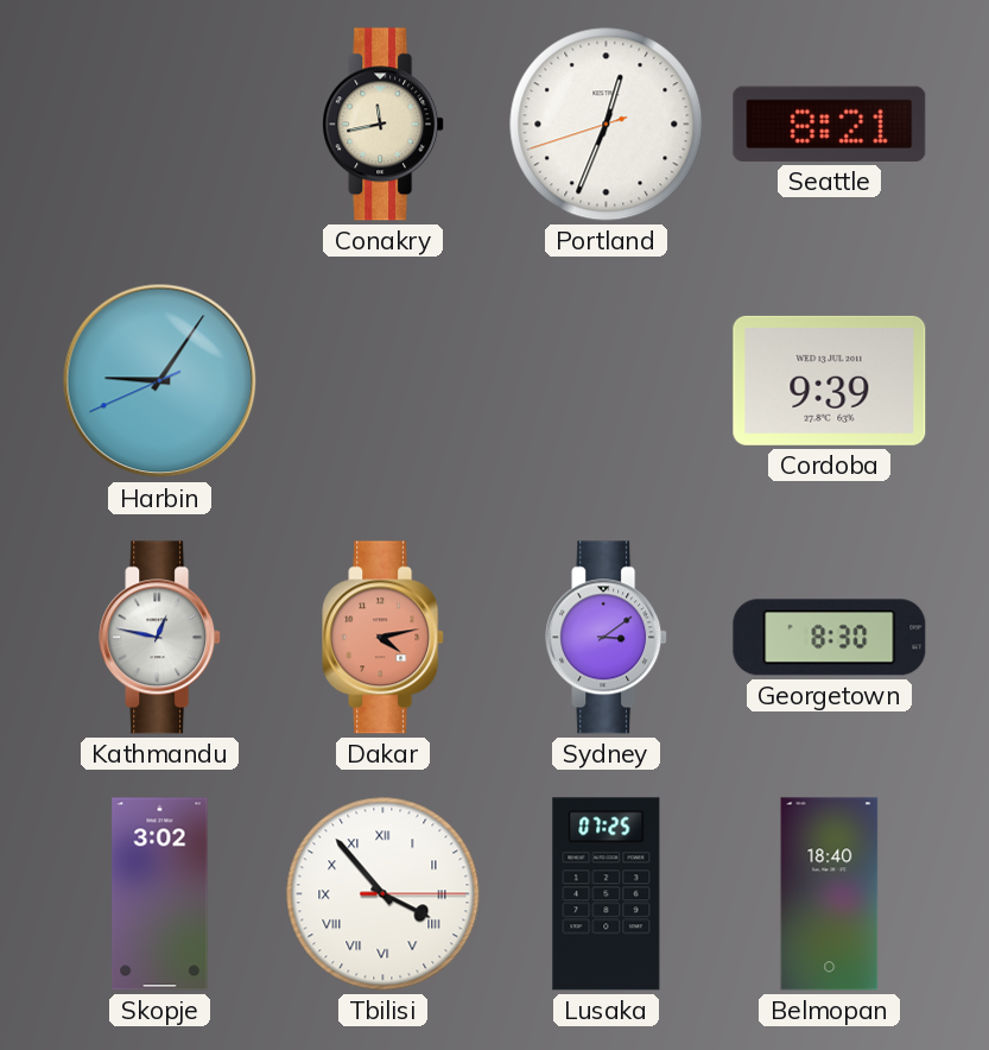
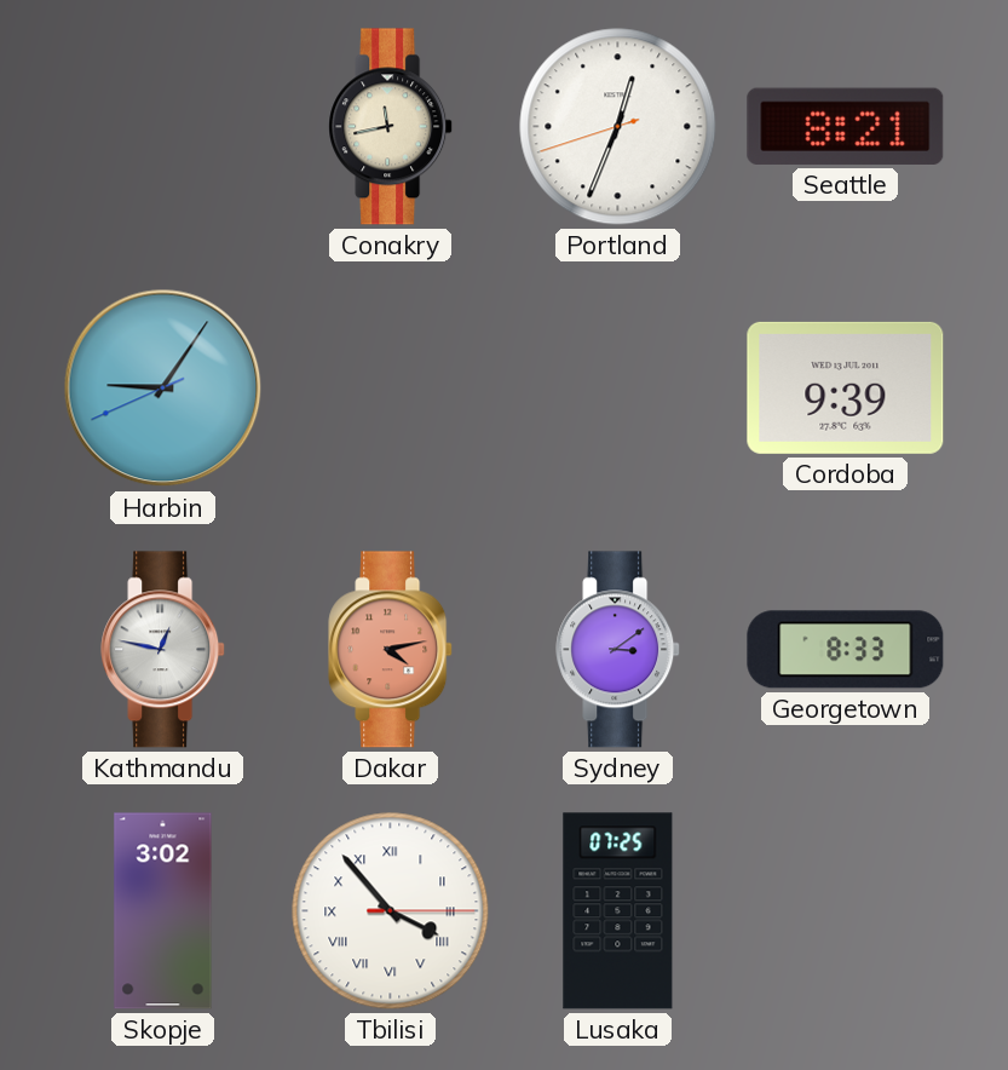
Georgetown: 8:30 -> 8:33
Belmopan: 18:40 -> none
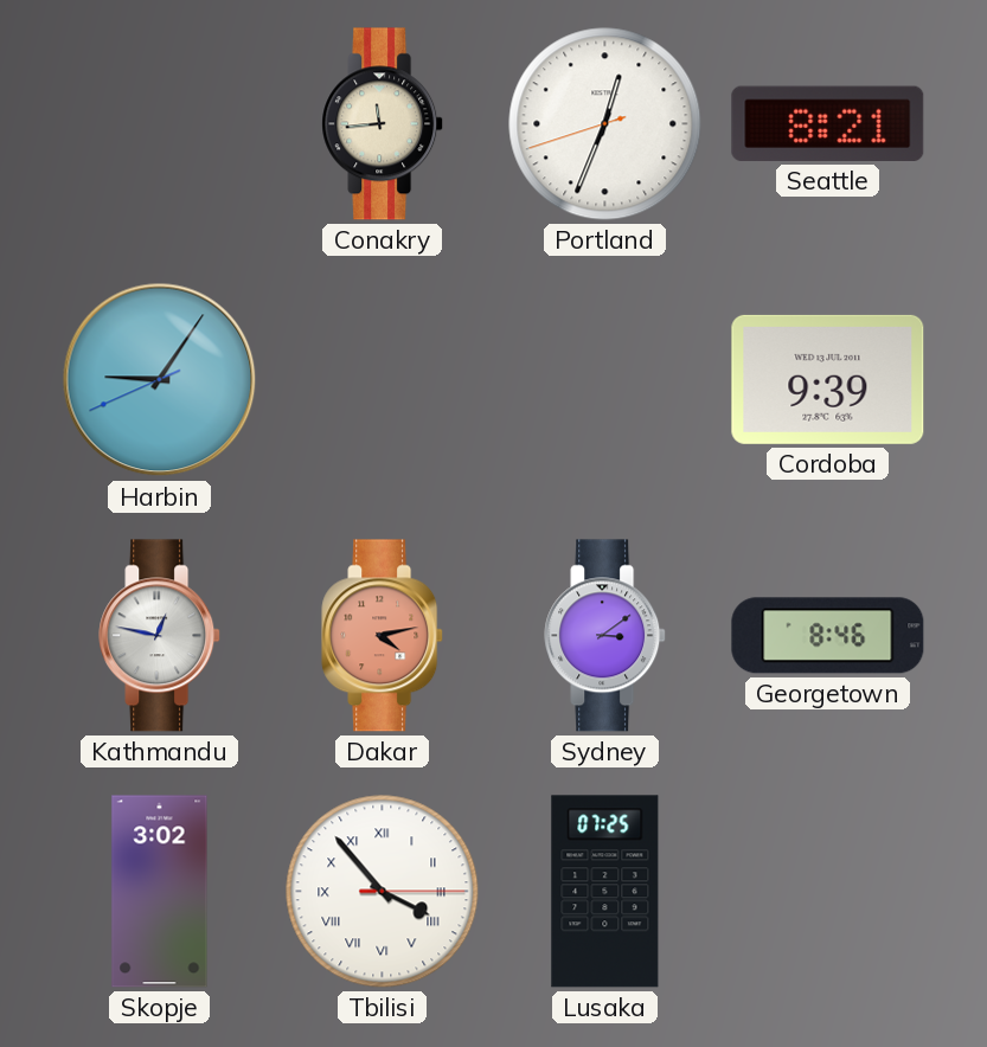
Conakry: 11:43 -> 11:44
Georgetown: 8:33 -> 8:46
